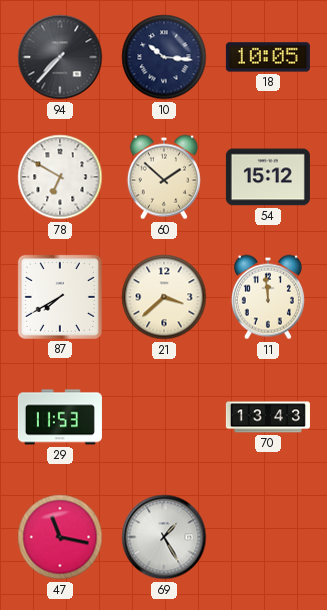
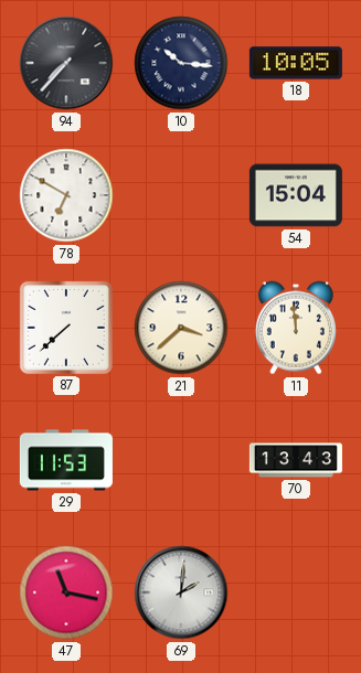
60: 1:52 -> none
54: 15:12 -> 15:04
87: 7:40 -> 7:38
69: 1:25 -> 2:01
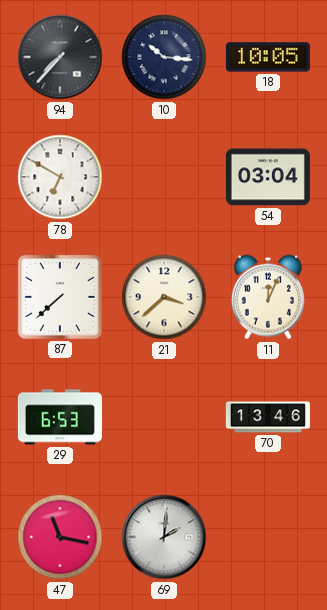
54: 15:04 -> 03:04
11: 11:59 -> 12:04
29: 11:53 -> 6:53
70: 13:43 -> 13:46
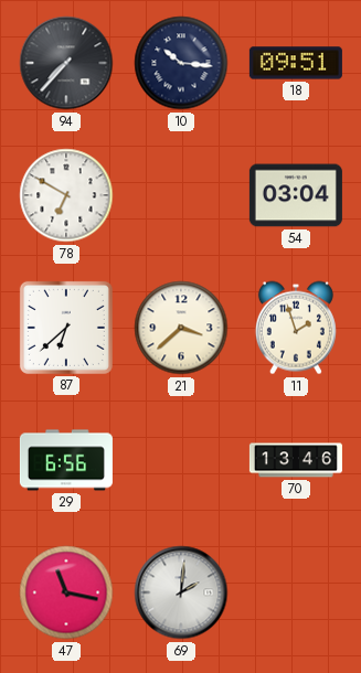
18: 10:05 -> 09:51
87: 7:38 -> 6:38
11: 12:04 -> 1:57
29: 6:53 -> 6:56
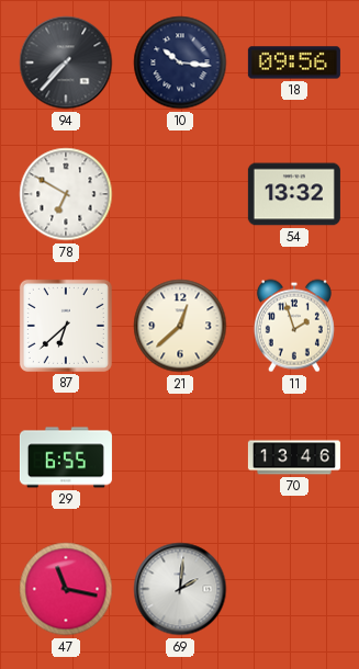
18: 09:51 -> 09:56
54: 03:04 -> 13:32
21: 3:38 -> 12:38
29: 6:56 -> 6:55
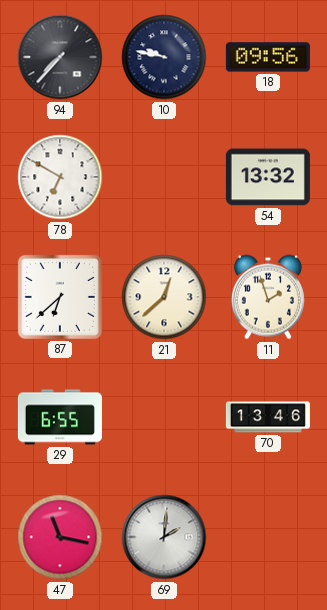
10: 10:16 -> 9:47
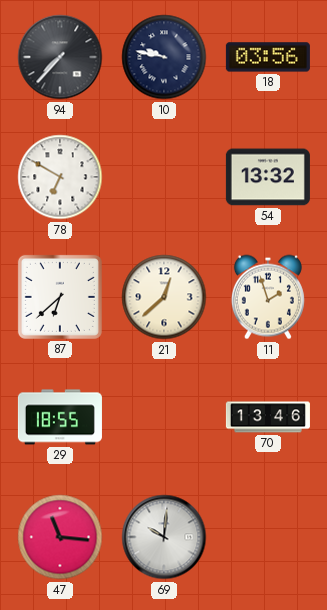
18: 09:56 -> 03:56
29: 6:55 -> 18:55
47: 11:17 -> 11:16
69: 2:01 -> 10:01
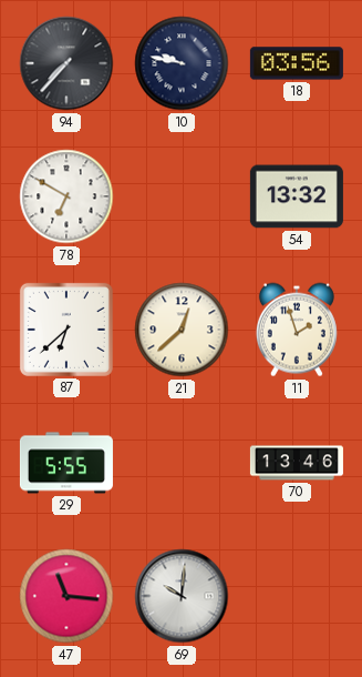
29: 18:55 -> 5:55
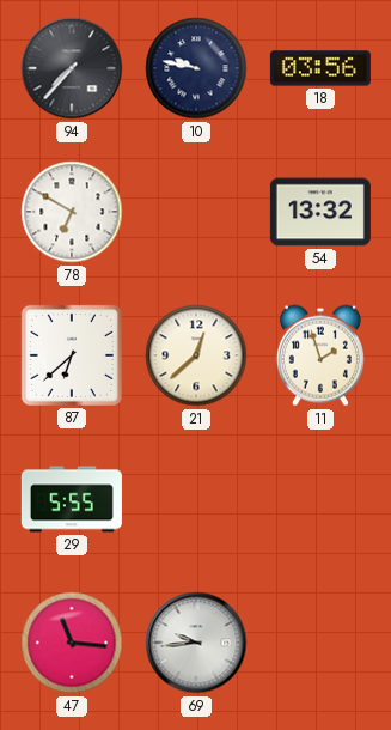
70: 13:46 -> none
69: 10:01 -> 9:44
